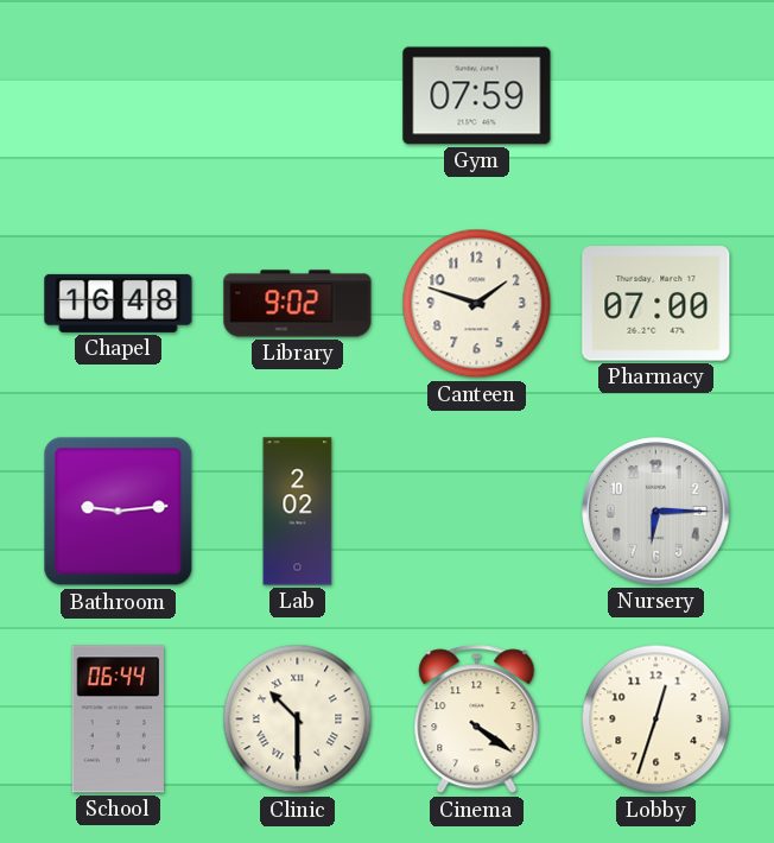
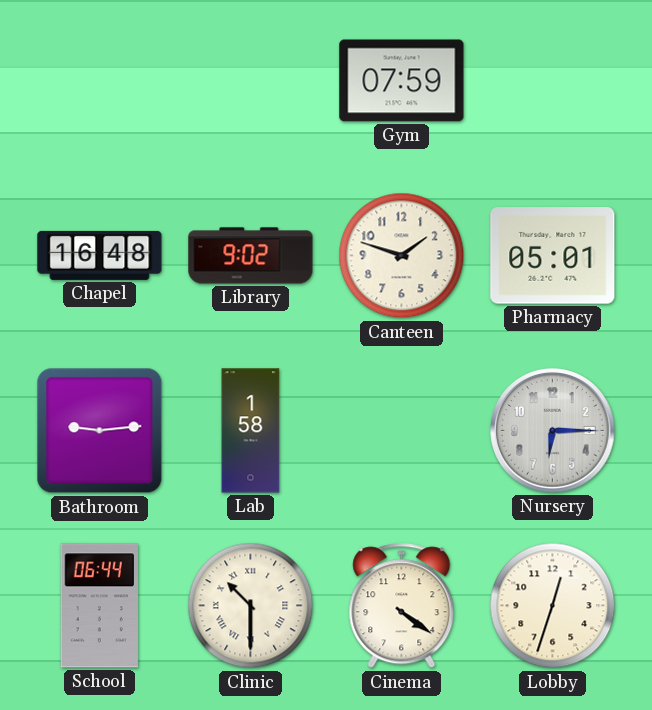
Pharmacy: 07:00 -> 05:01
Lab: 2:02 -> 1:58
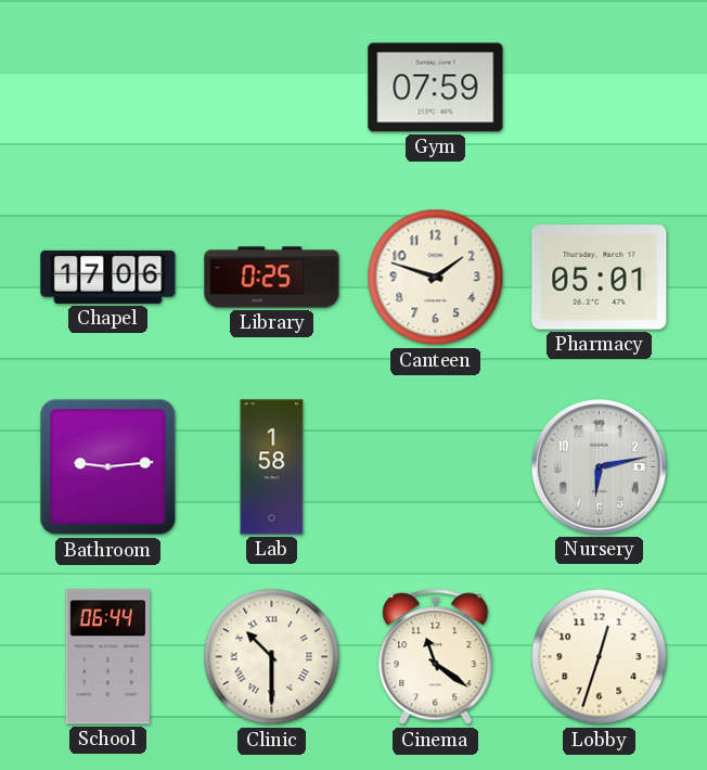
Chapel: 16:48 -> 17:06
Library: 9:02 -> 0:25
Nursery: 6:15 -> 6:13
Cinema: 4:21 -> 11:21
